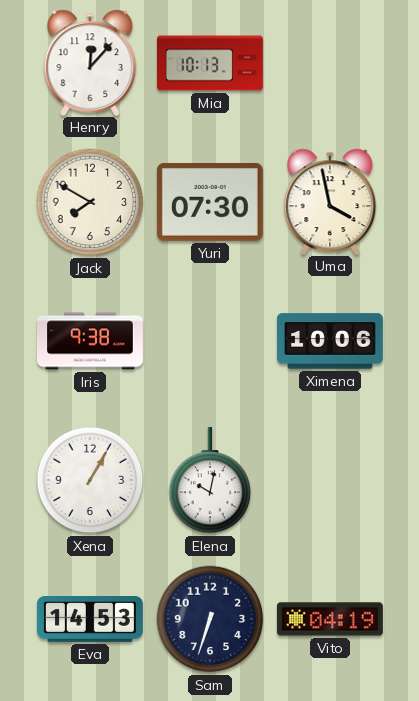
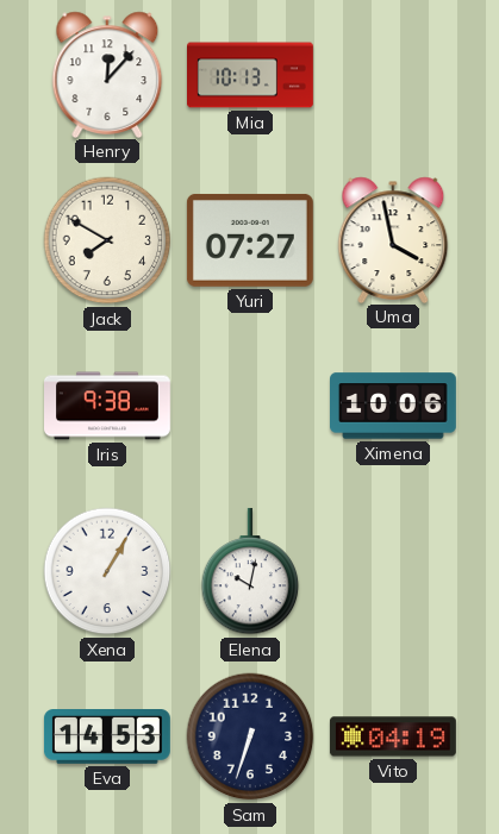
Yuri: 07:30 -> 07:27
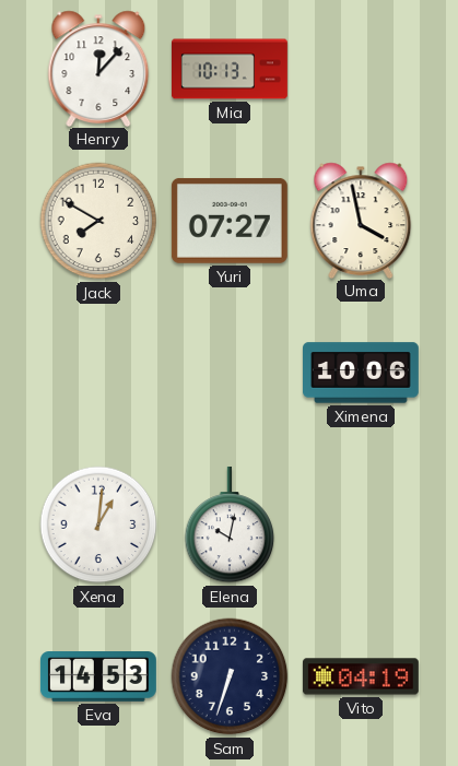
Iris: 9:38 -> none
Xena: 1:05 -> 1:01
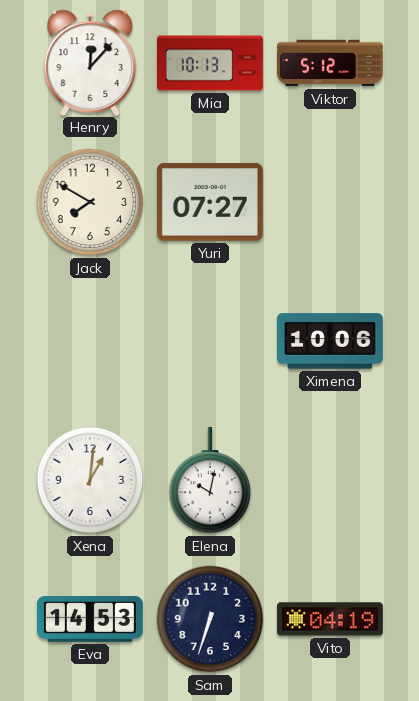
Viktor: none -> 5:12
Uma: 3:58 -> none
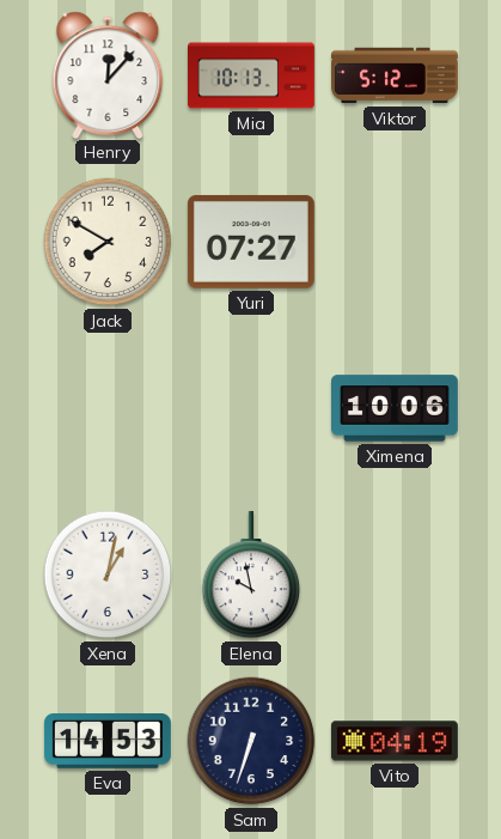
Xena: 1:01 -> 1:02
Elena: 10:02 -> 9:58
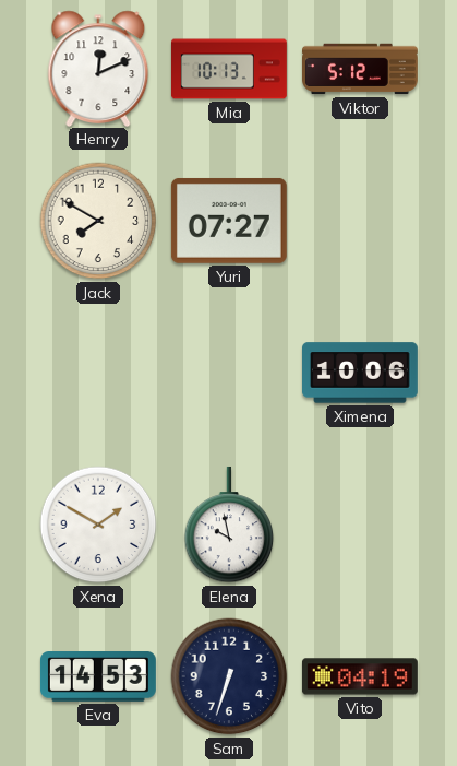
Henry: 12:07 -> 12:11
Xena: 1:02 -> 1:50
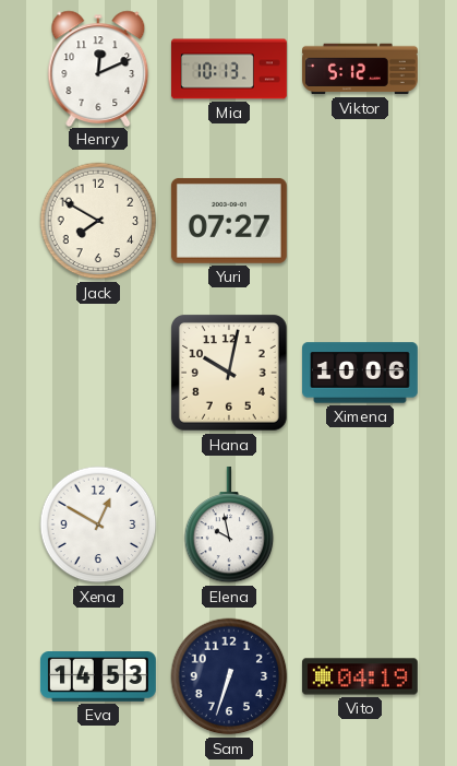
Hana: none -> 10:02
Xena: 1:50 -> 12:50
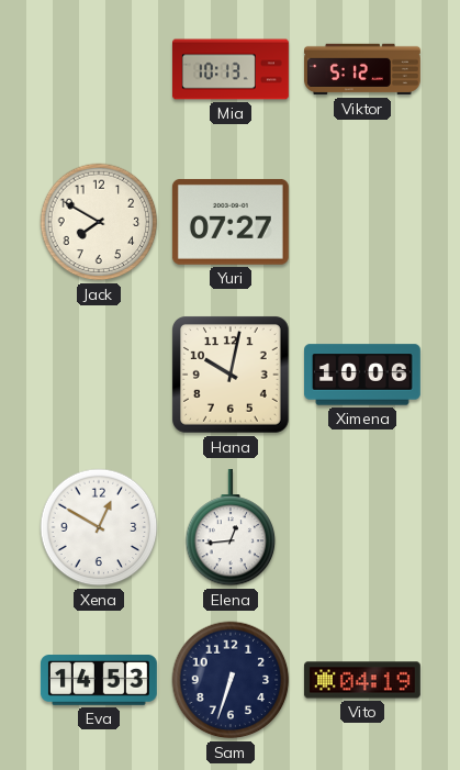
Henry: 12:11 -> none
Elena: 9:58 -> 12:44
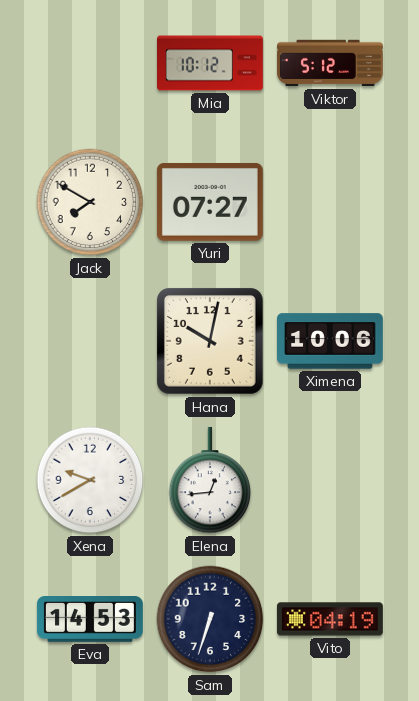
Mia: 10:13 -> 10:12
Xena: 12:50 -> 9:40
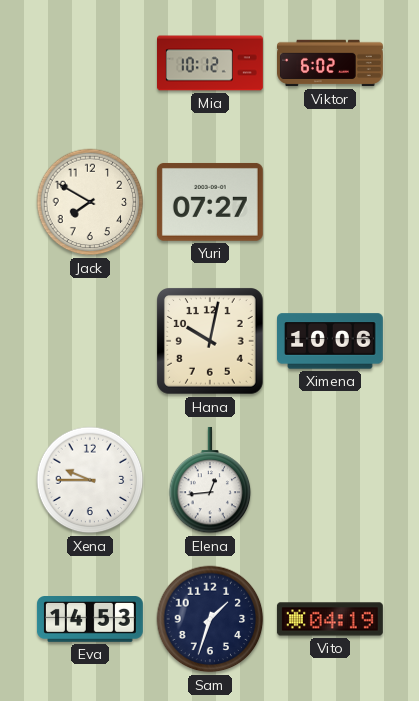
Viktor: 5:12 -> 6:02
Xena: 9:40 -> 9:45
Sam: 6:33 -> 1:33
